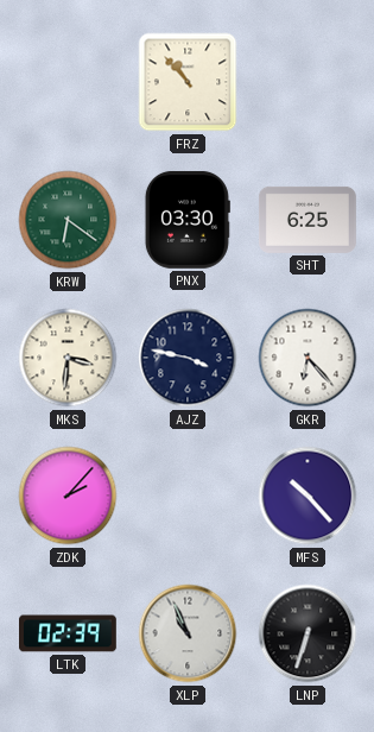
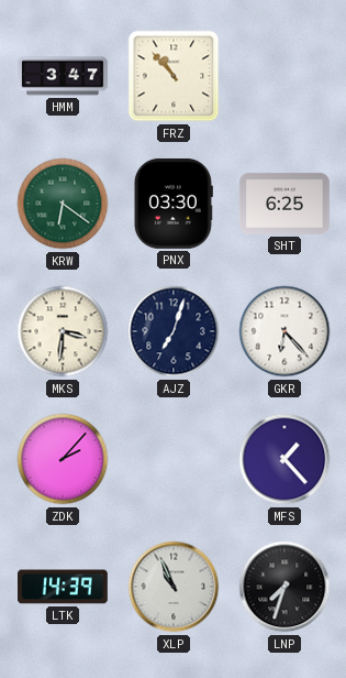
HMM: none -> 3:47
AJZ: 3:47 -> 7:03
MFS: 10:23 -> 1:23
LTK: 02:39 -> 14:39
LNP: 6:33 -> 7:33
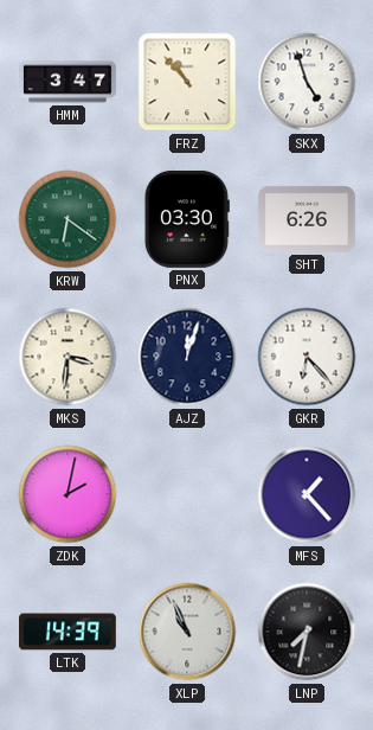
SKX: none -> 4:57
SHT: 6:25 -> 6:26
AJZ: 7:03 -> 12:03
ZDK: 2:07 -> 2:02
LNP: 7:33 -> 7:32
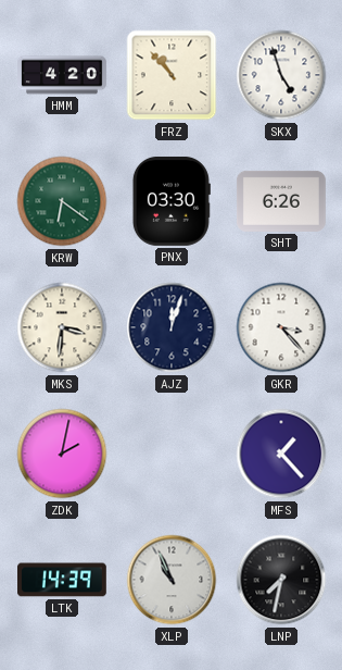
HMM: 3:47 -> 4:20
GKR: 6:23 -> 3:23
